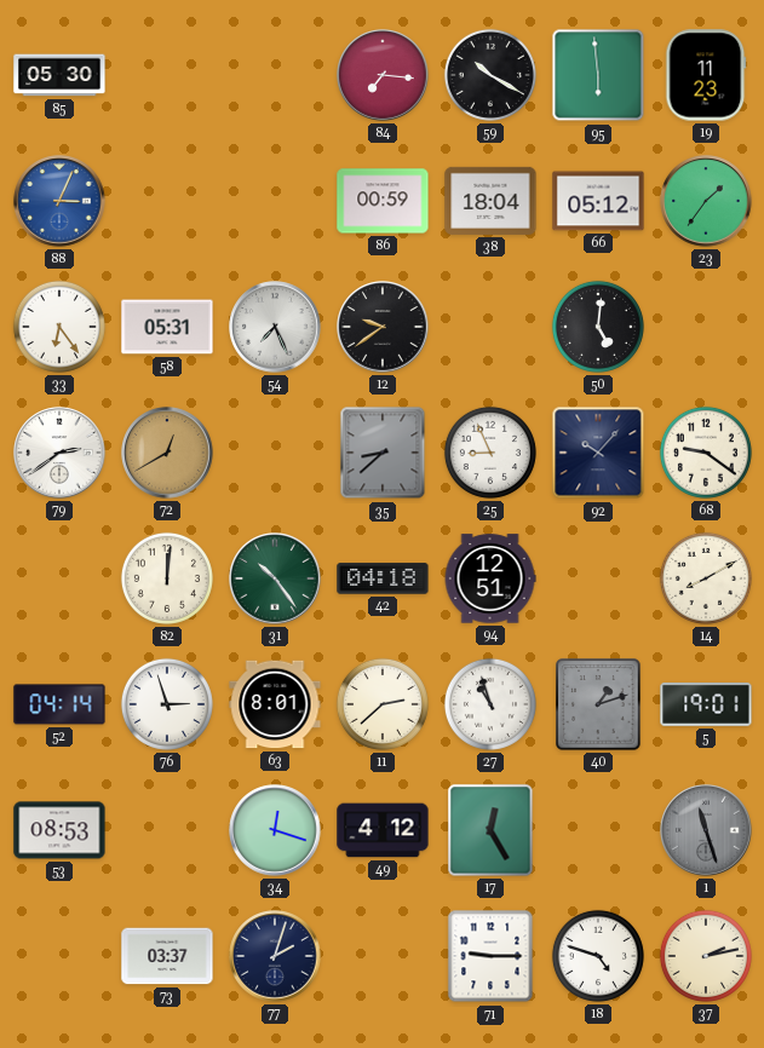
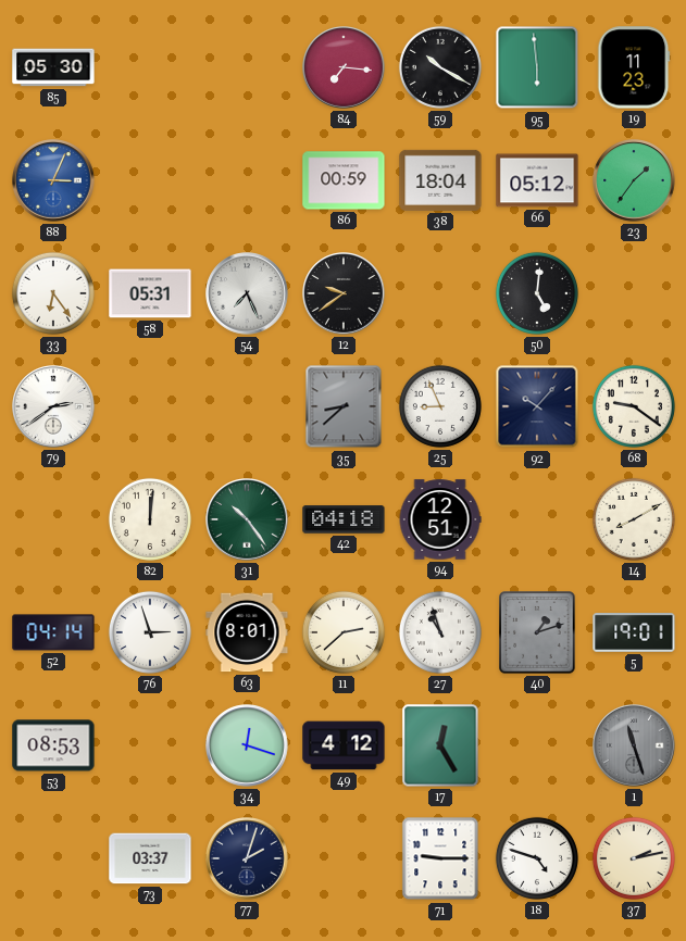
72: 12:40 -> none
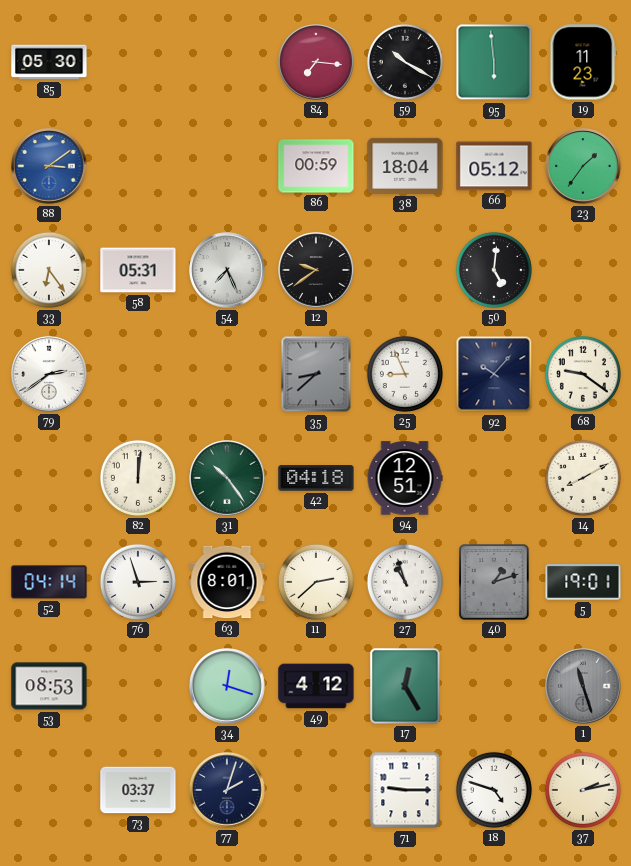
88: 3:04 -> 3:09
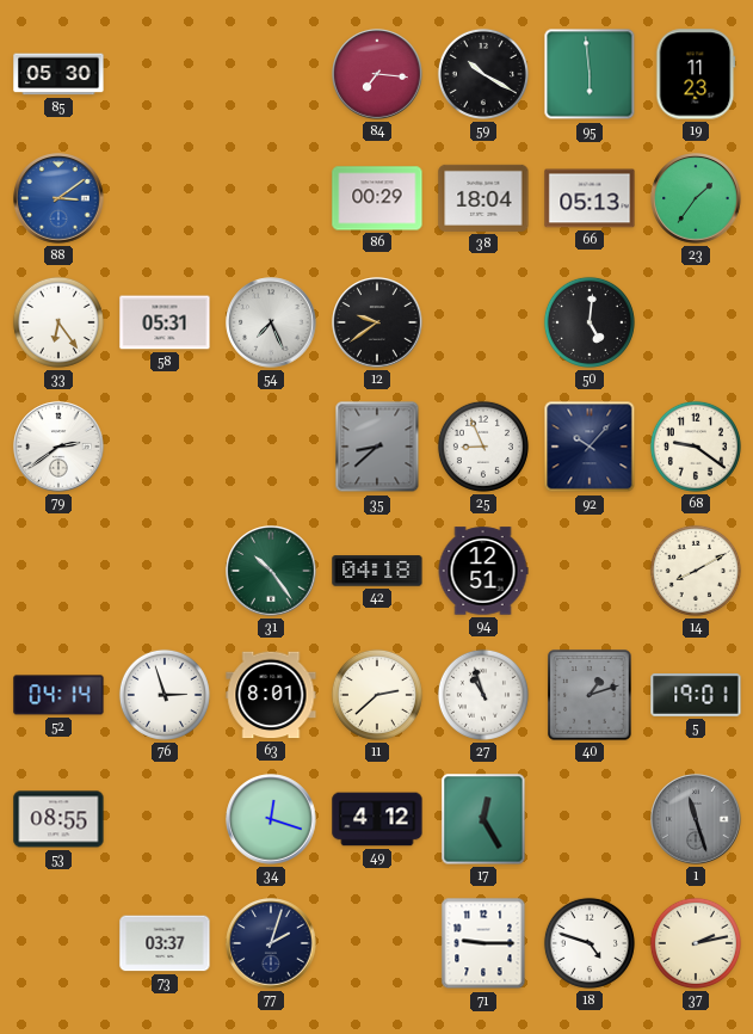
86: 00:59 -> 00:29
66: 05:12 -> 05:13
82: 12:01 -> none
53: 08:53 -> 08:55
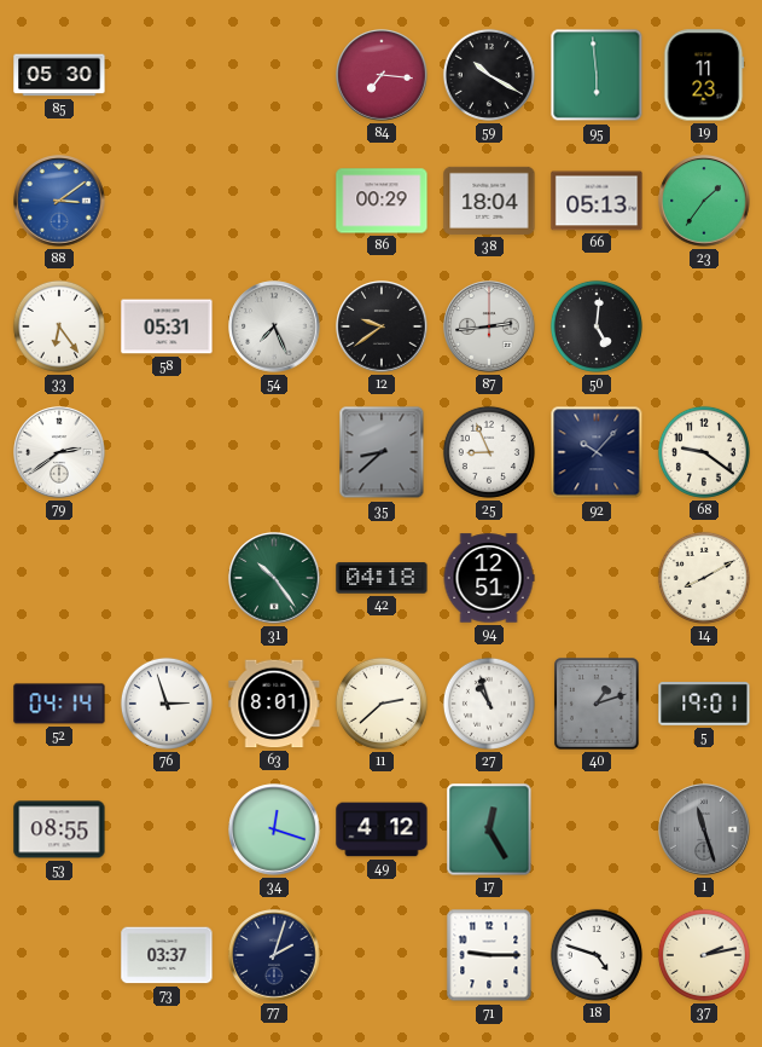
87: none -> 2:44
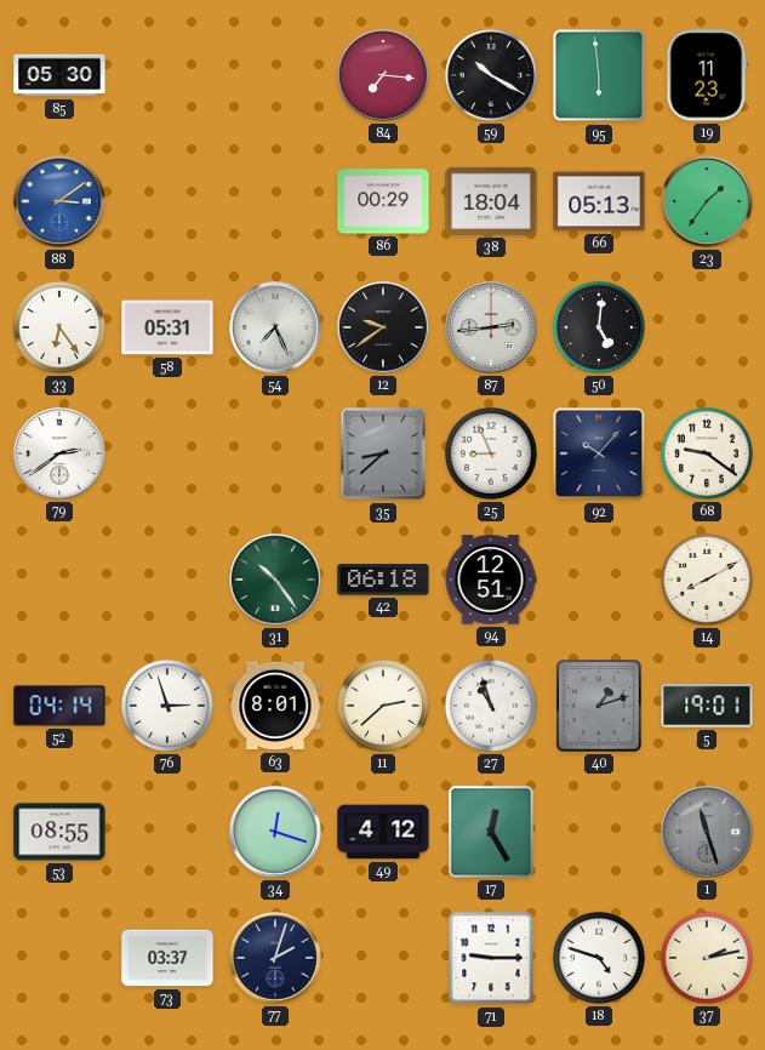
42: 04:18 -> 06:18
